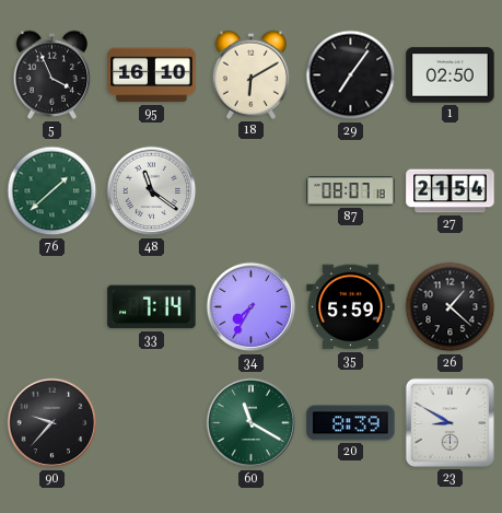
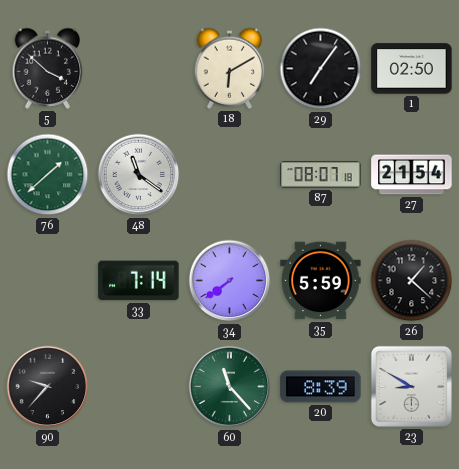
5: 3:56 -> 3:52
95: 16:10 -> none
34: 7:35 -> 7:39
60: 11:20 -> 11:23
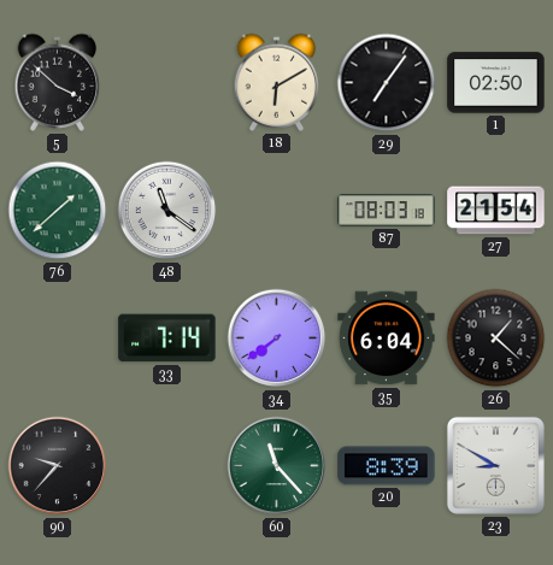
87: 08:07 -> 08:03
35: 5:59 -> 6:04
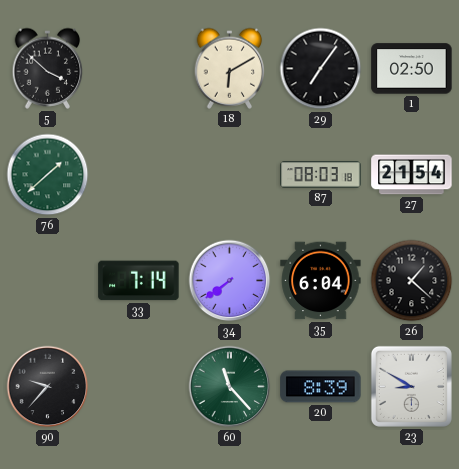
48: 11:21 -> none
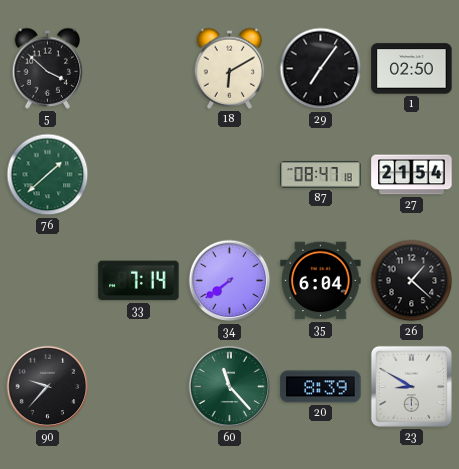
87: 08:03 -> 08:47
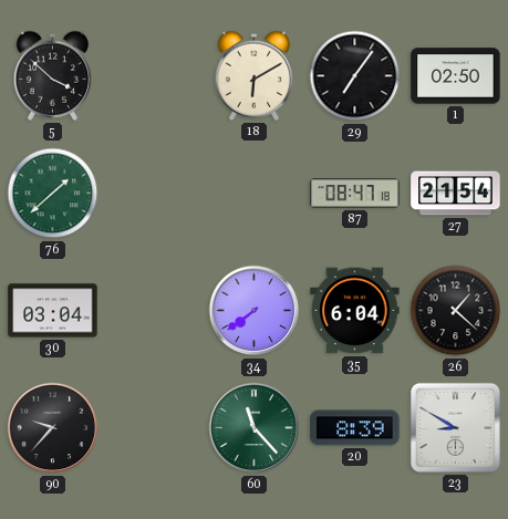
30: none -> 03:04
33: 7:14 -> none
